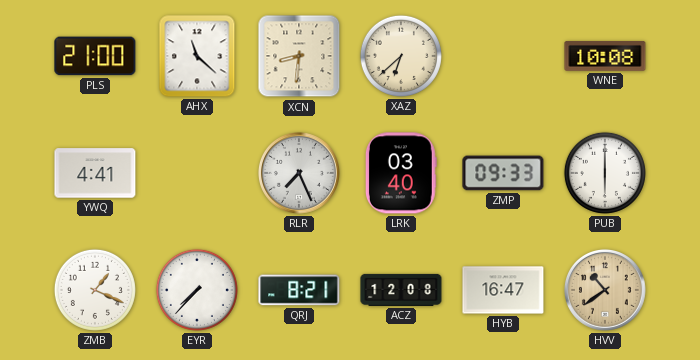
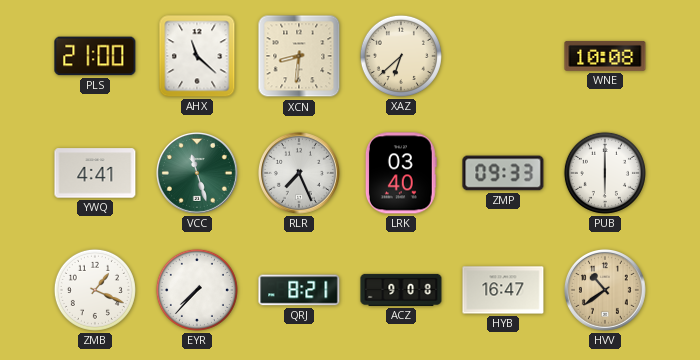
VCC: none -> 11:27
ACZ: 12:08 -> 9:08
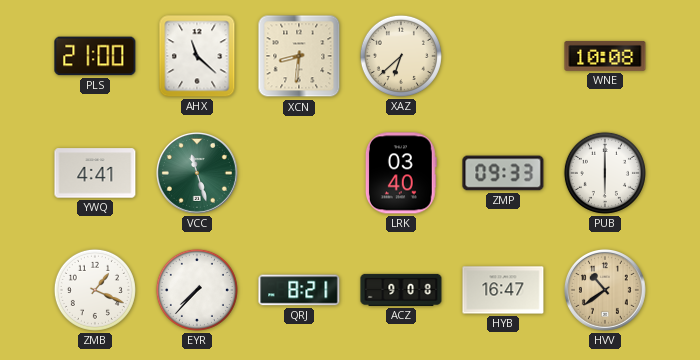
RLR: 7:26 -> none
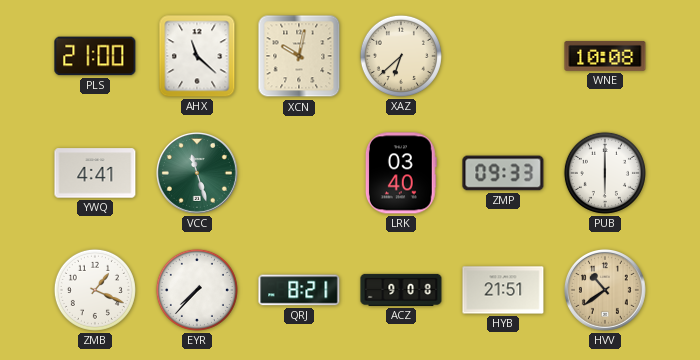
XCN: 8:31 -> 10:02
HYB: 16:47 -> 21:51
